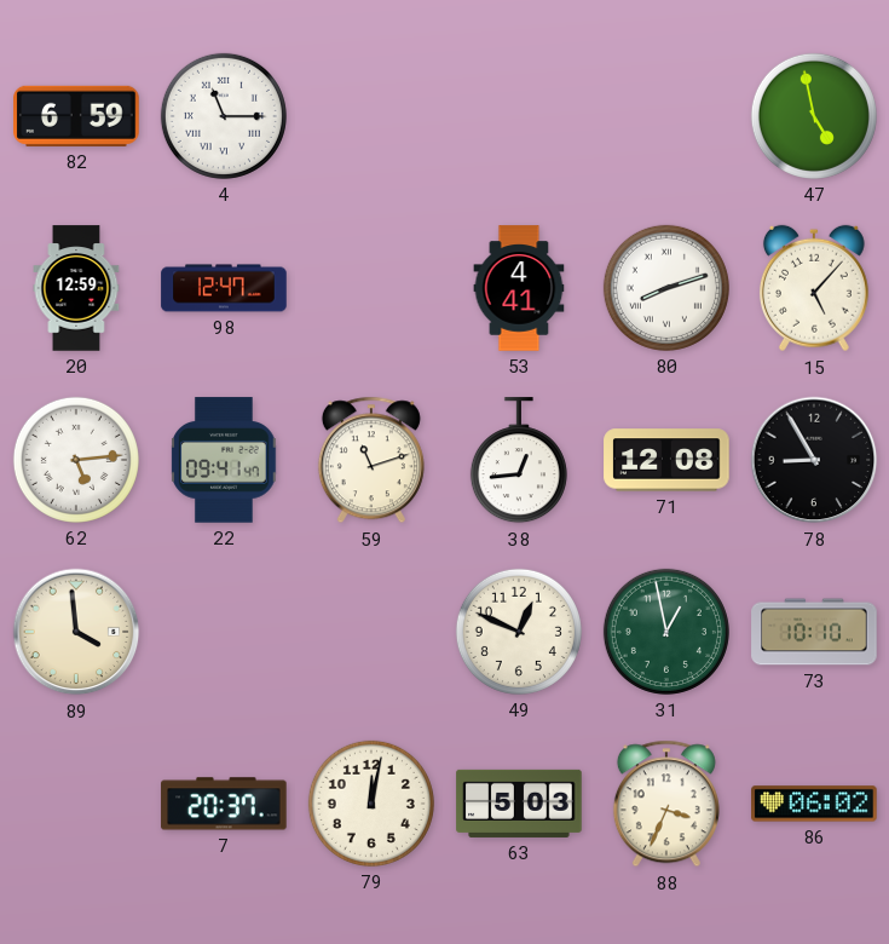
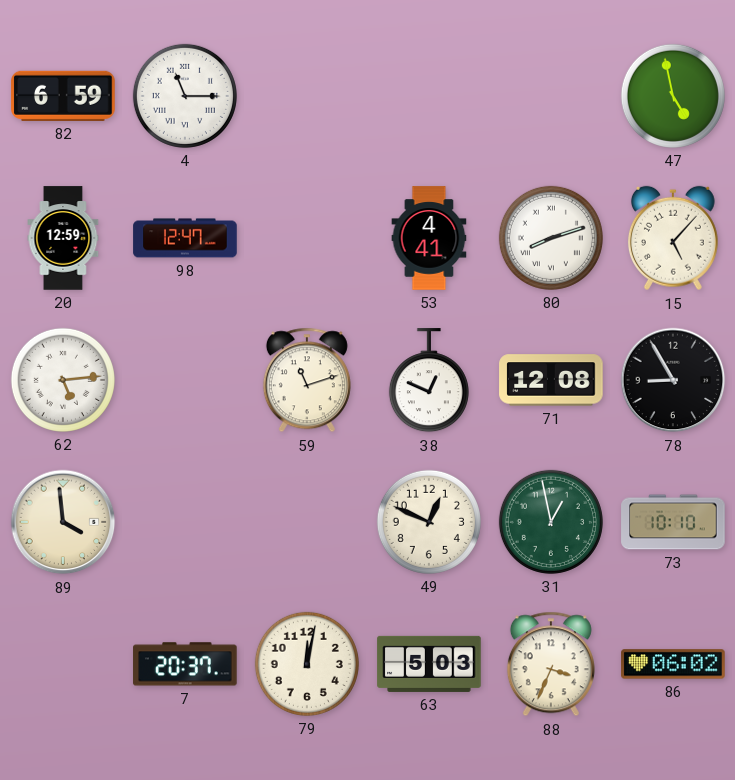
22: 09:41 -> none
38: 12:44 -> 12:49
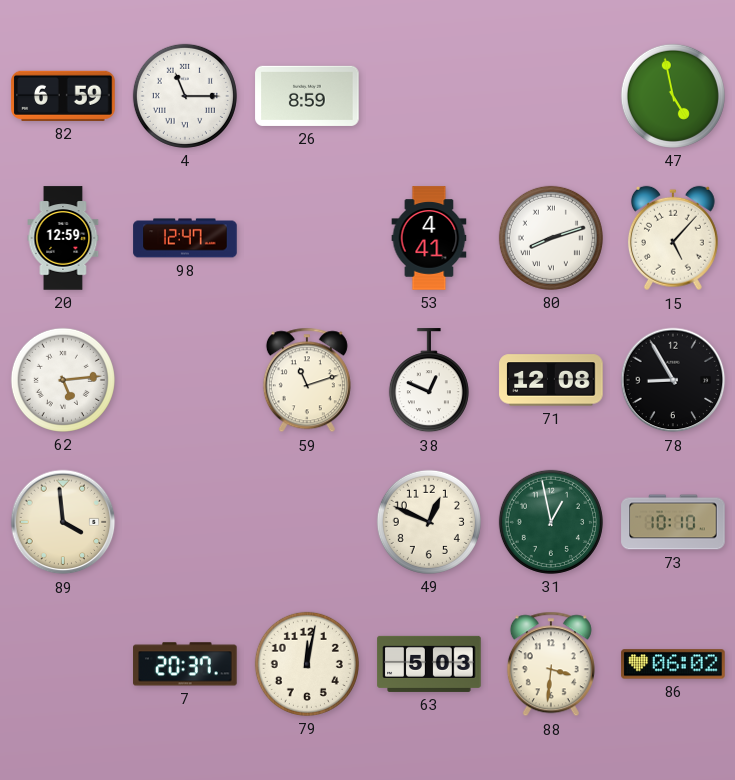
26: none -> 8:59
88: 3:34 -> 3:31
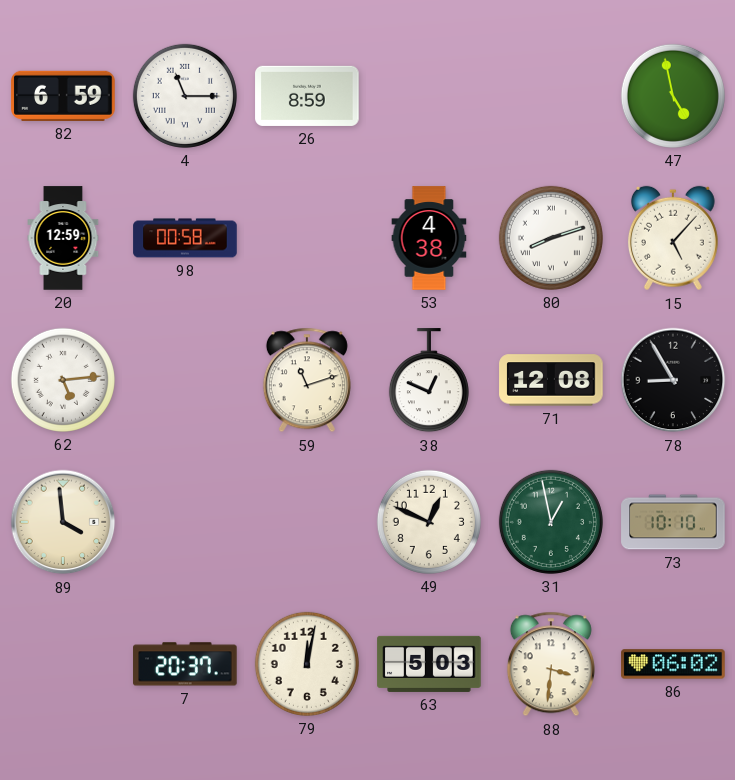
98: 12:47 -> 00:58
53: 4:41 -> 4:38
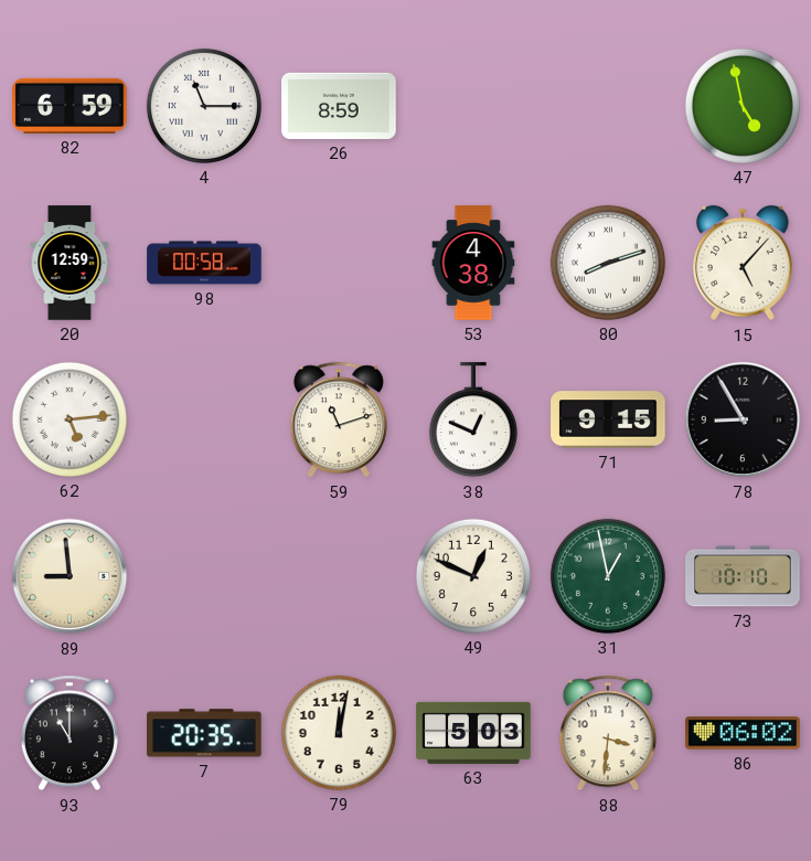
71: 12:08 -> 9:15
89: 3:59 -> 8:59
93: none -> 11:00
7: 20:37 -> 20:35
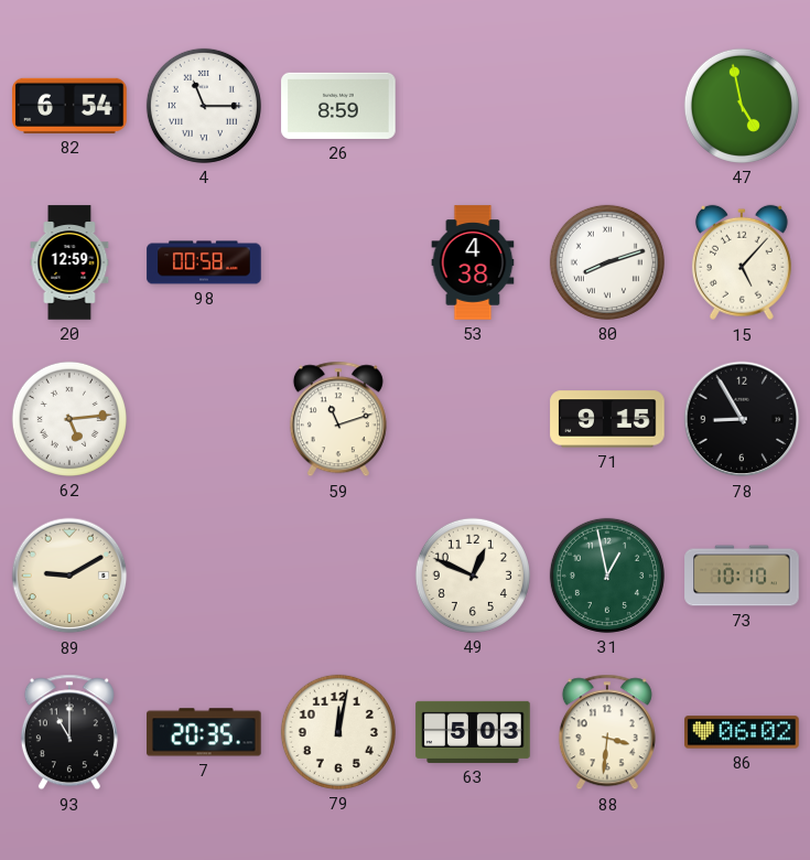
82: 6:59 -> 6:54
38: 12:49 -> none
89: 8:59 -> 9:10
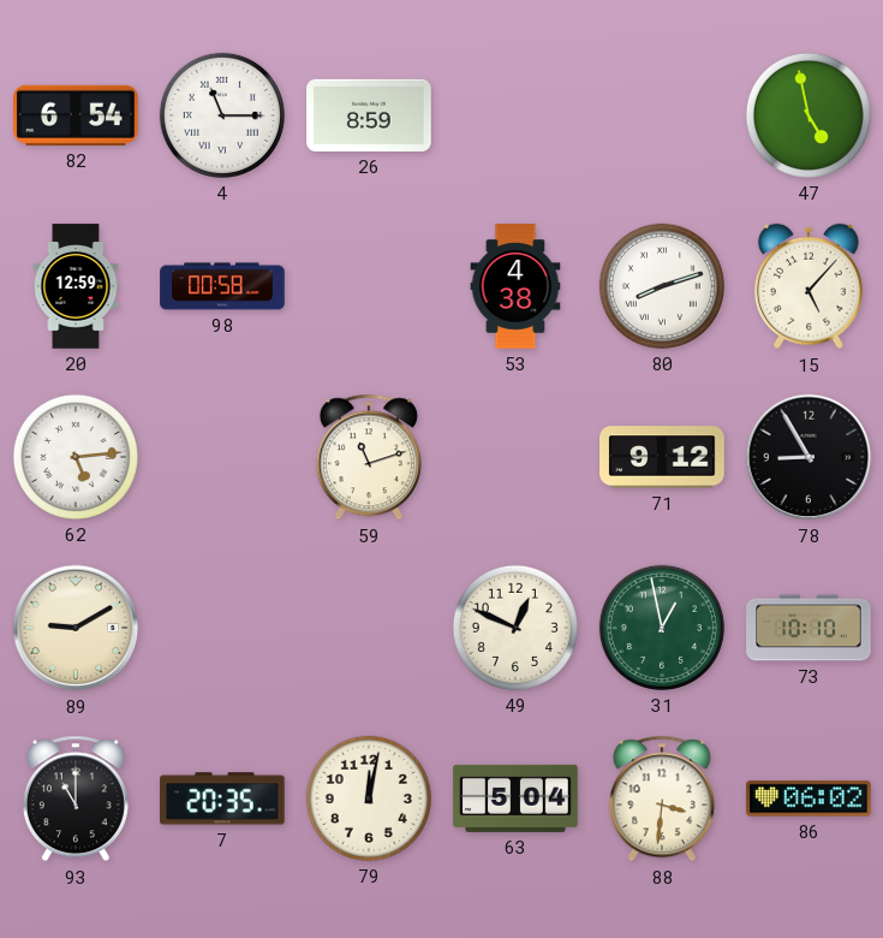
71: 9:15 -> 9:12
63: 5:03 -> 5:04
